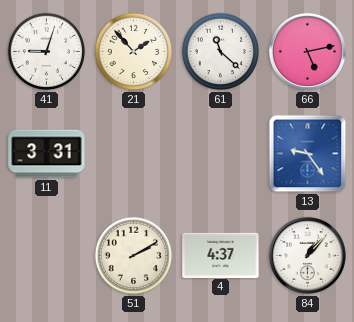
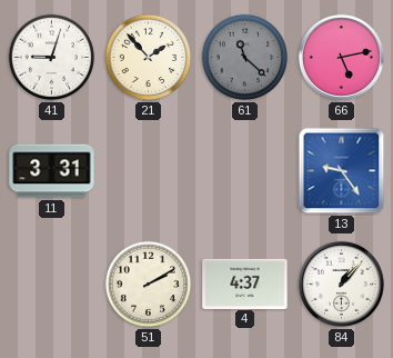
61 dial: white -> grey
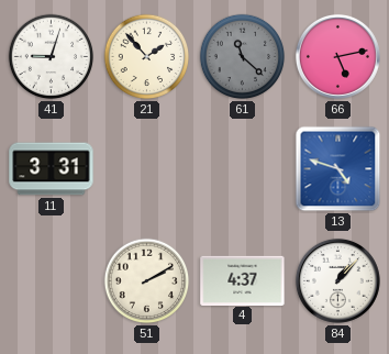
13: 9:24 -> 4:48
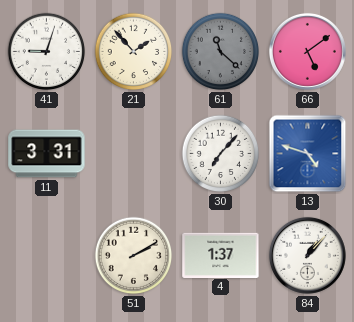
66: 5:13 -> 5:09
30: none -> 7:07
4: 4:37 -> 1:37
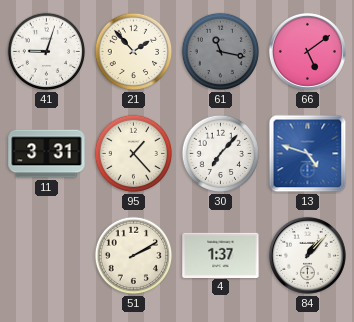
61: 11:22 -> 11:17
95: none -> 1:23
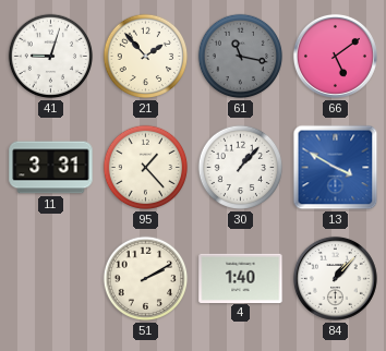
30: 7:07 -> 1:07
13: 4:48 -> 3:50
4: 1:37 -> 1:40
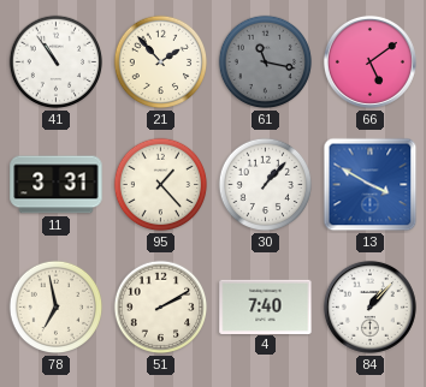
41: 9:03 -> 10:54
78: none -> 6:58
4: 1:40 -> 7:40
